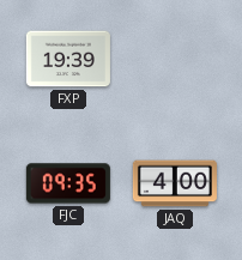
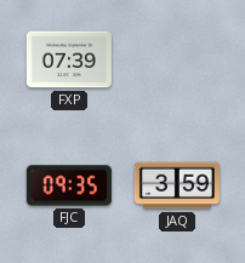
FXP: 19:39 -> 07:39
JAQ: 4:00 -> 3:59
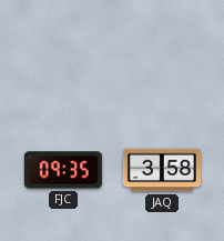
FXP: 07:39 -> none
JAQ: 3:59 -> 3:58
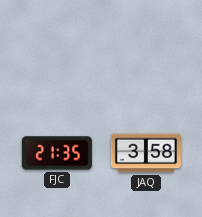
FJC: 09:35 -> 21:35
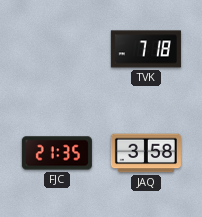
TVK: none -> 7:18
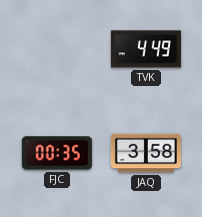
TVK: 7:18 -> 4:49
FJC: 21:35 -> 00:35
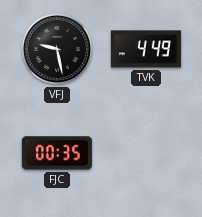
VFJ: none -> 9:28
JAQ: 3:58 -> none
